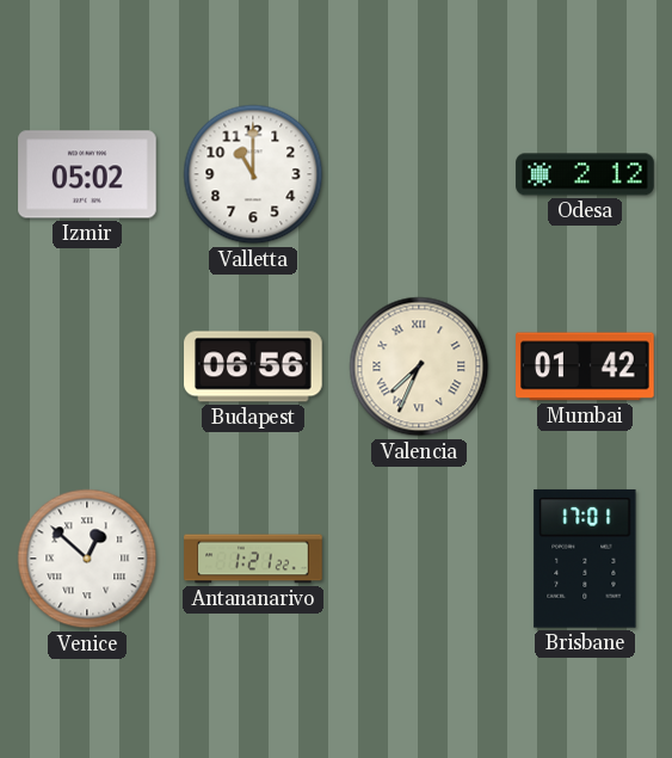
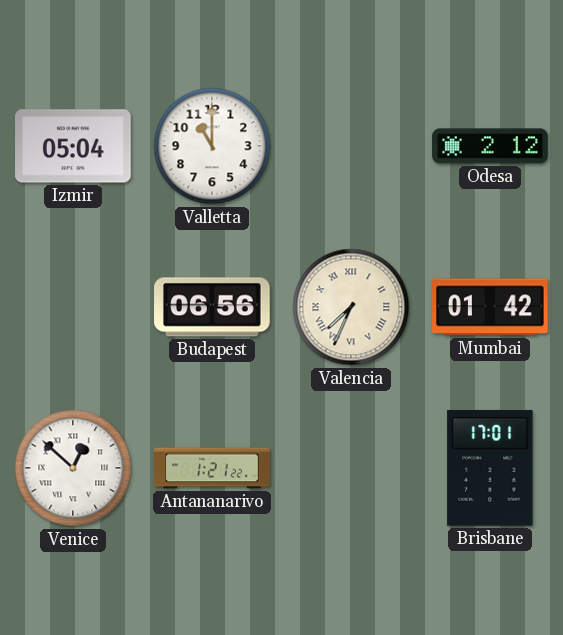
Izmir: 05:02 -> 05:04
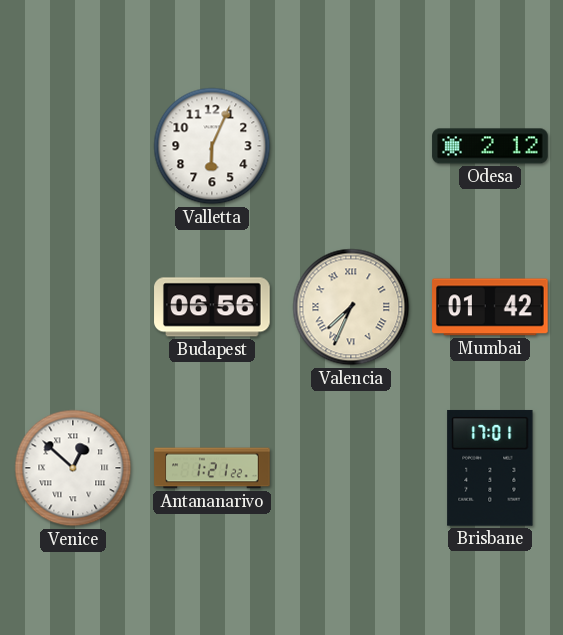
Izmir: 05:04 -> none
Valletta: 11:00 -> 6:04
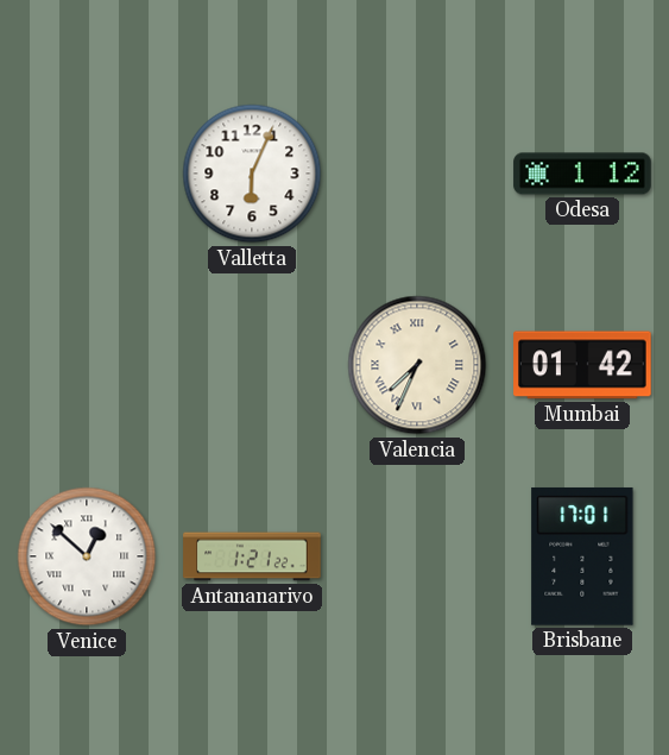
Odesa: 2:12 -> 1:12
Budapest: 06:56 -> none
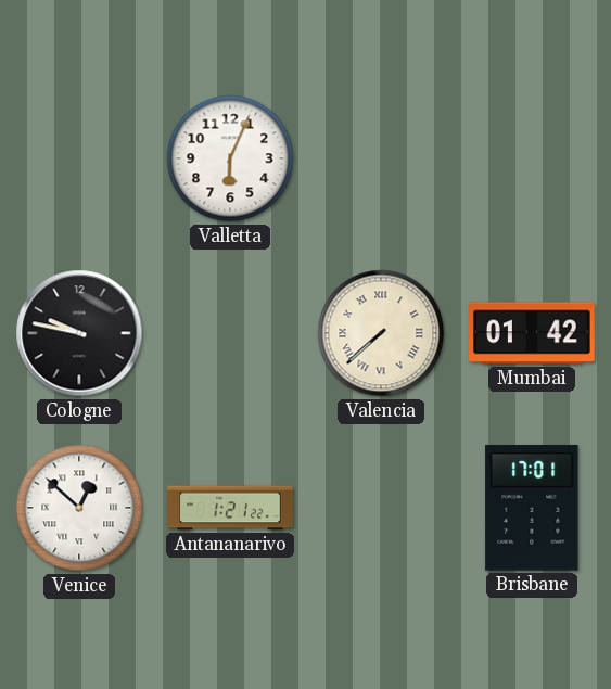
Odesa: 1:12 -> none
Cologne: none -> 9:47
Valencia: 7:34 -> 7:38
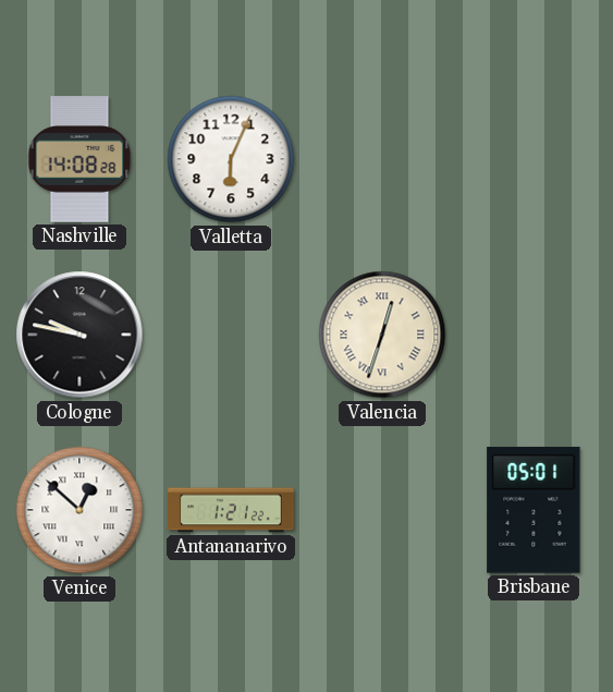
Nashville: none -> 14:08
Valencia: 7:38 -> 12:33
Mumbai: 01:42 -> none
Brisbane: 17:01 -> 05:01
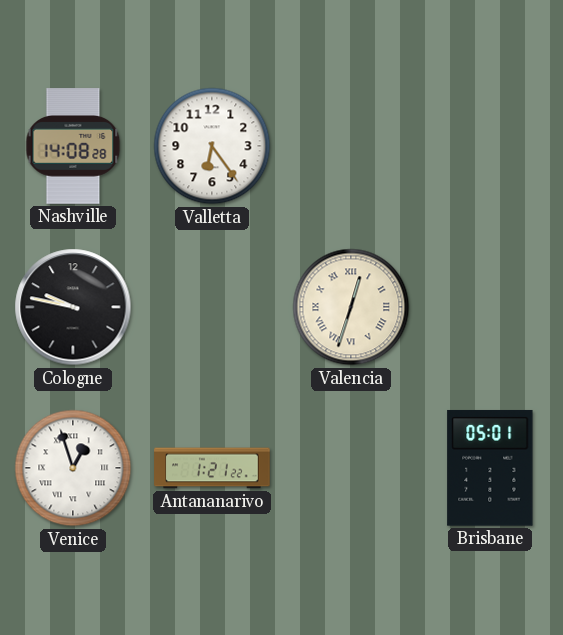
Valletta: 6:04 -> 6:24
Venice: 12:52 -> 12:57
